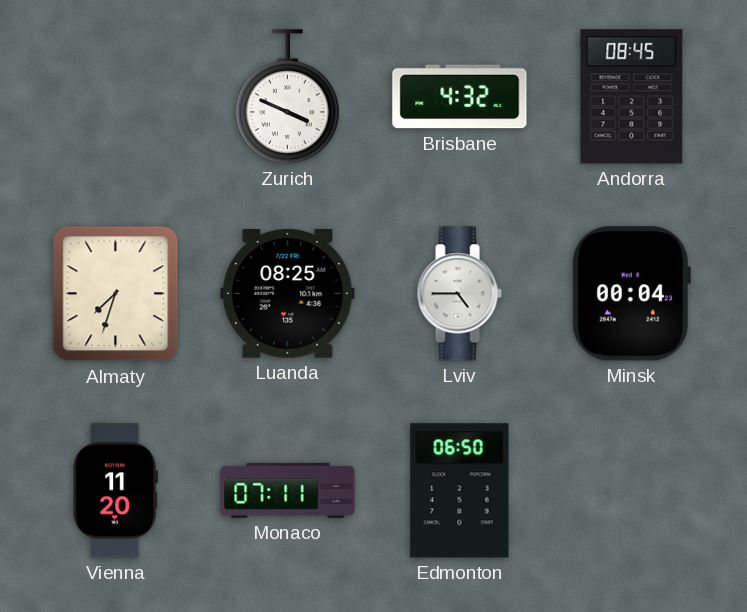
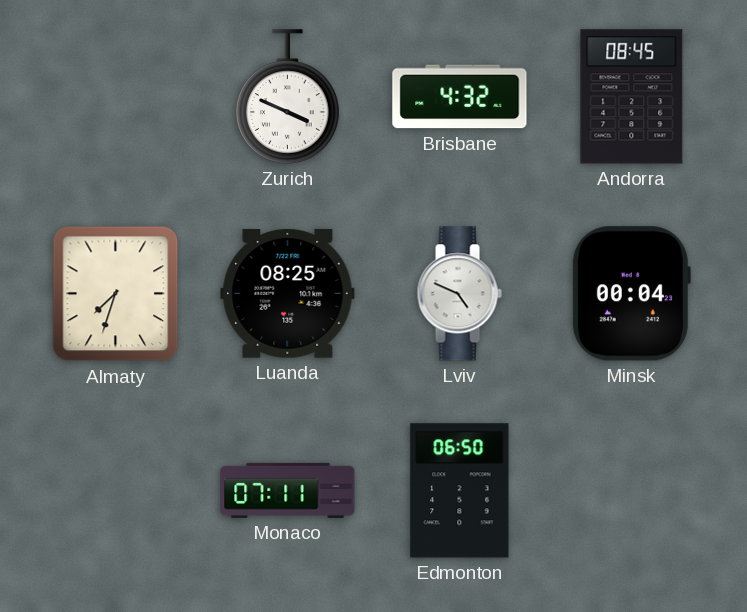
Lviv: 4:45 -> 4:49
Vienna: 11:20 -> none
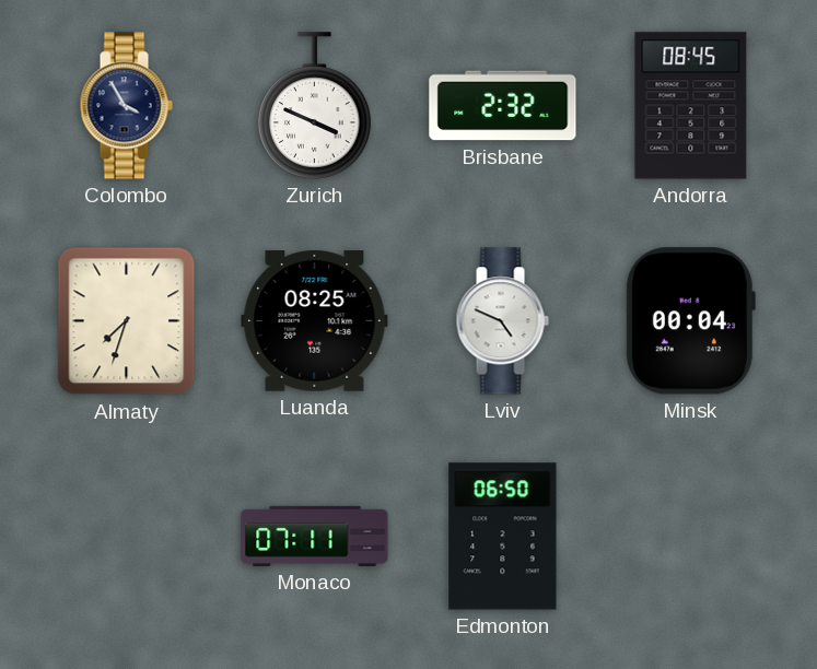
Colombo: none -> 3:55
Brisbane: 4:32 -> 2:32
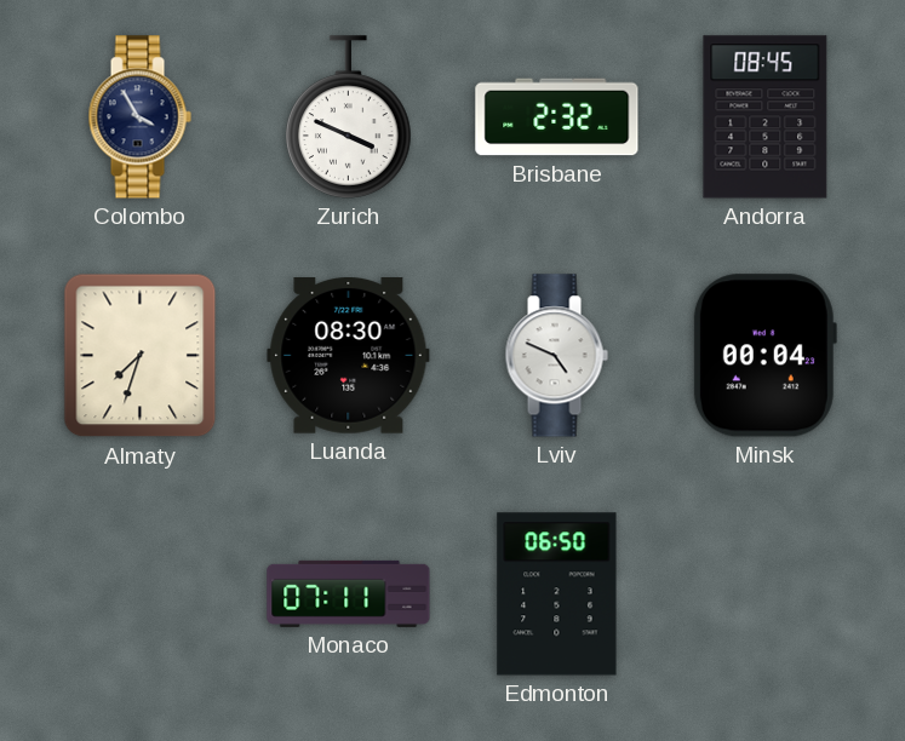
Luanda: 08:25 -> 08:30
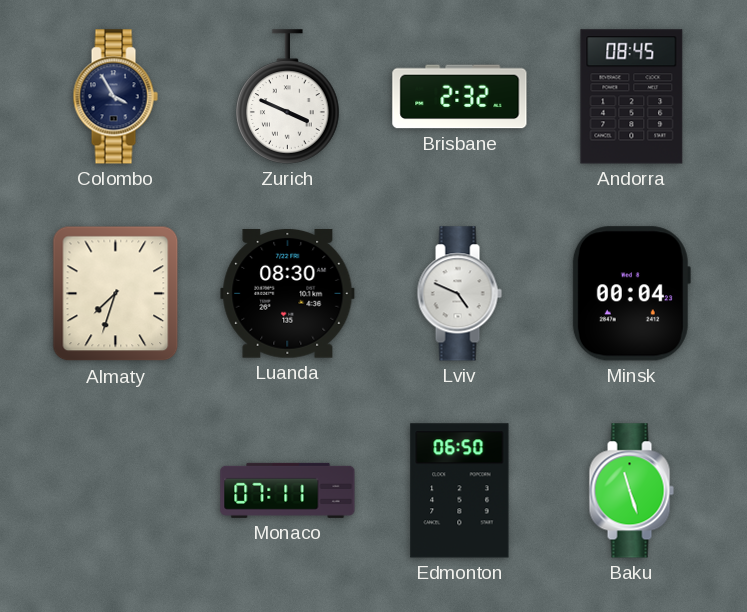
Baku: none -> 11:27
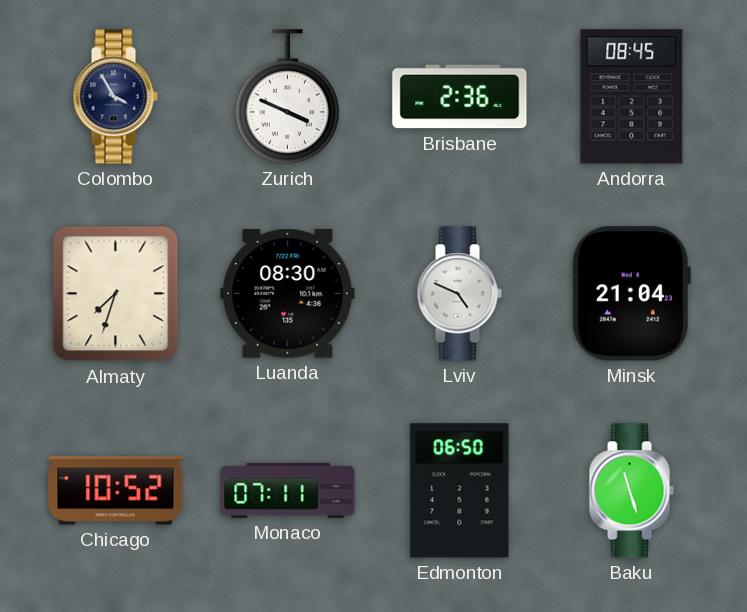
Brisbane: 2:32 -> 2:36
Minsk: 00:04 -> 21:04
Chicago: none -> 10:52
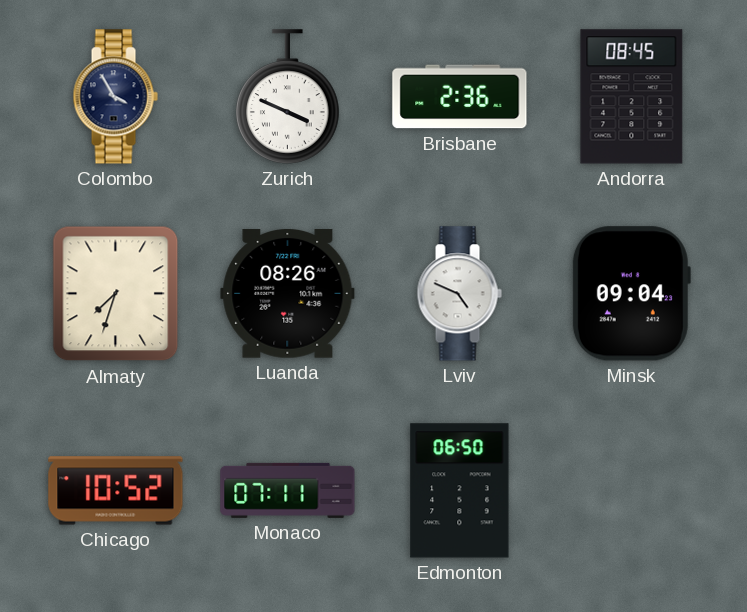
Luanda: 08:30 -> 08:26
Minsk: 21:04 -> 09:04
Baku: 11:27 -> none
